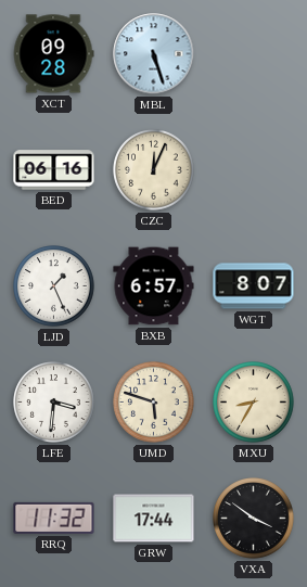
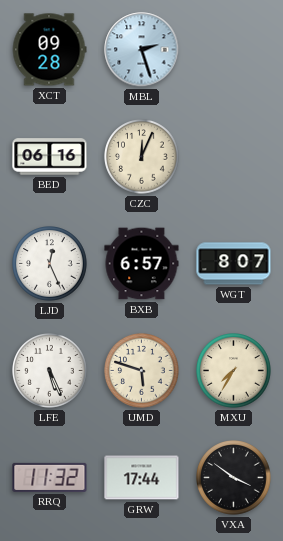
MBL: 5:27 -> 2:27
LJD: 1:26 -> 12:26
LFE: 3:31 -> 5:26
MXU: 8:35 -> 7:35
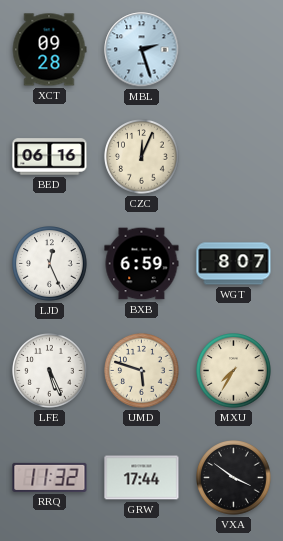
BXB: 6:57 -> 6:59
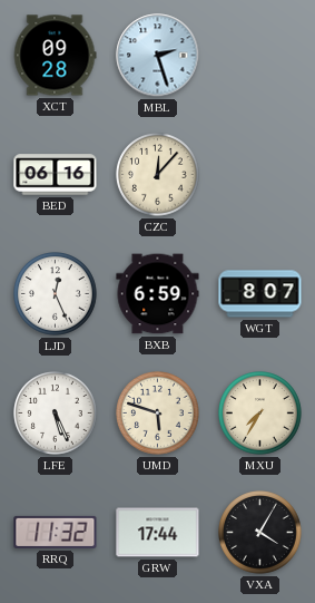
CZC: 12:04 -> 12:07
VXA: 3:51 -> 4:05
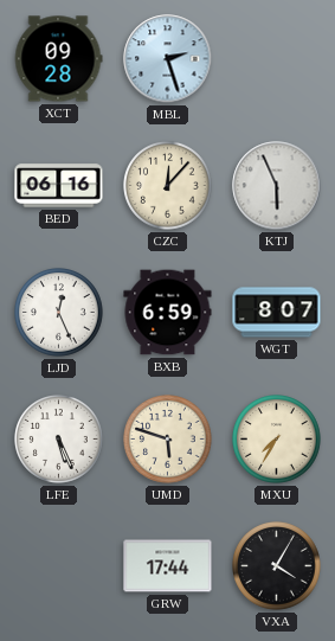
KTJ: none -> 5:56
RRQ: 11:32 -> none
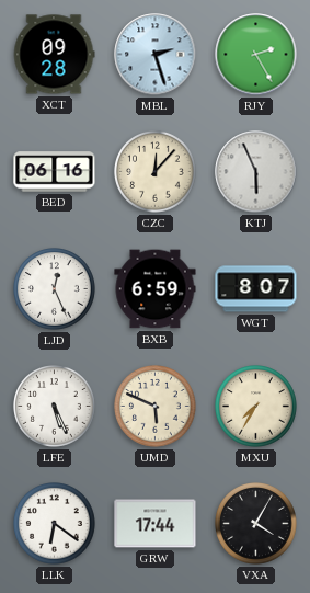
RJY: none -> 2:25
UMD: 5:48 -> 5:49
LLK: none -> 6:21
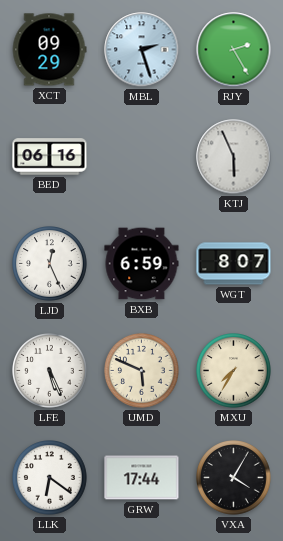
XCT: 09:28 -> 09:29
CZC: 12:07 -> none
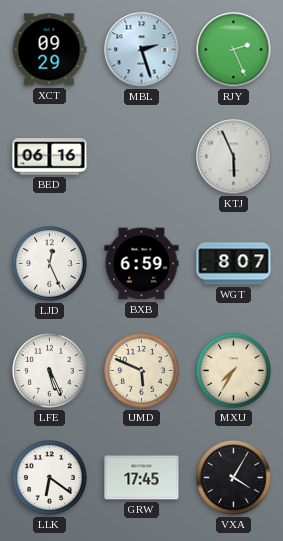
RJY: 2:25 -> 2:26
GRW: 17:44 -> 17:45
